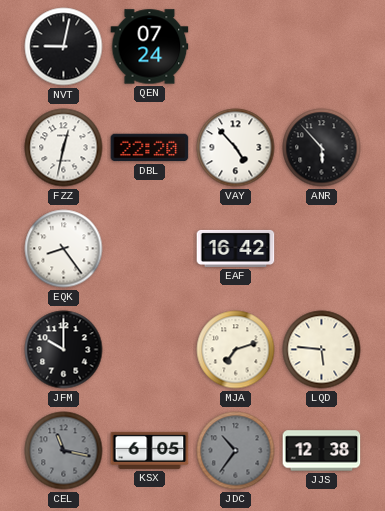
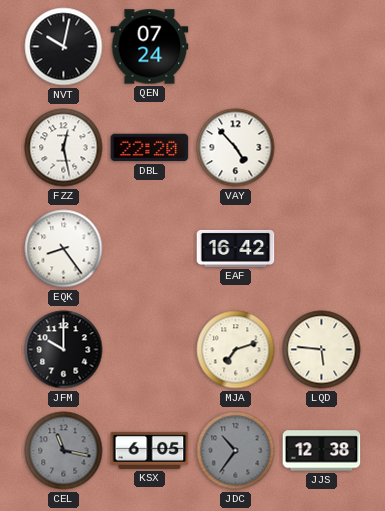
NVT: 9:02 -> 10:02
FZZ: 12:32 -> 12:28
ANR: 5:53 -> none
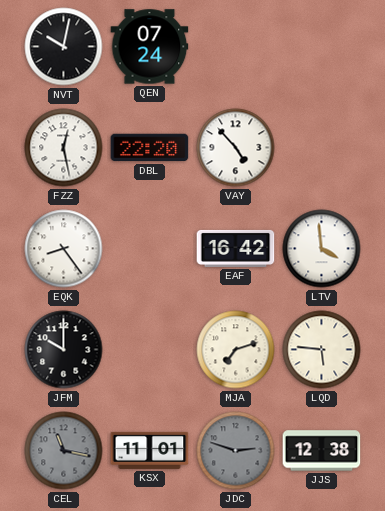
LTV: none -> 3:59
KSX: 6:05 -> 11:01
JDC: 10:36 -> 2:48
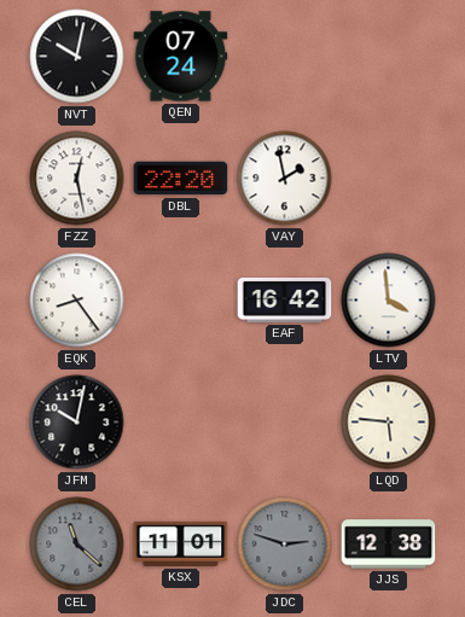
VAY: 4:53 -> 1:58
JFM: 10:00 -> 10:02
MJA: 7:12 -> none
CEL: 11:17 -> 11:22
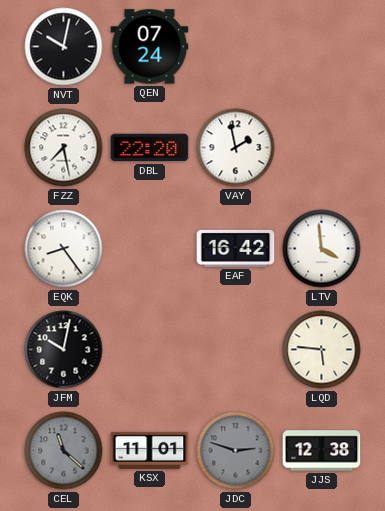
FZZ: 12:28 -> 7:28
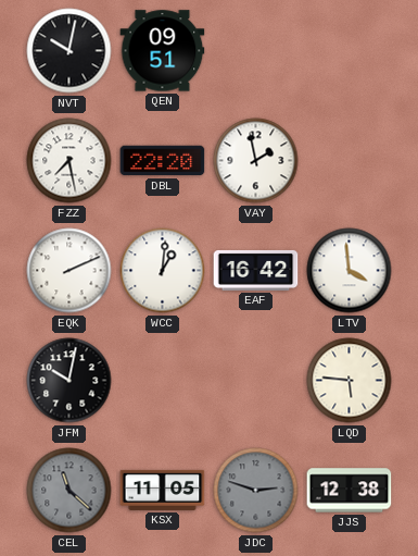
QEN: 07:24 -> 09:51
EQK: 8:24 -> 2:11
WCC: none -> 1:01
KSX: 11:01 -> 11:05
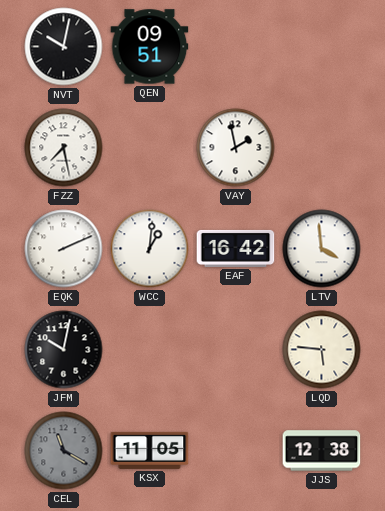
DBL: 22:20 -> none
CEL: 11:22 -> 11:20
JDC: 2:48 -> none
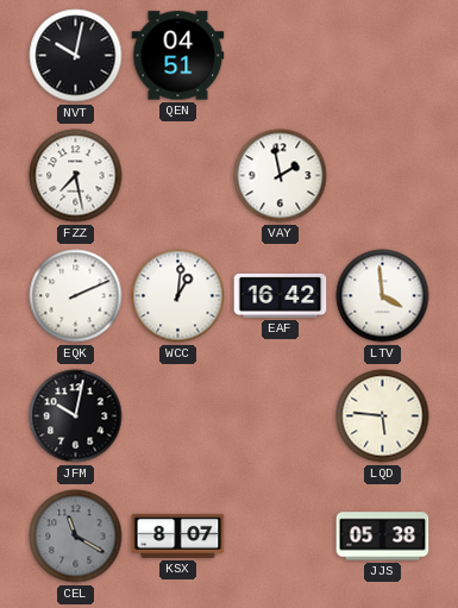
QEN: 09:51 -> 04:51
KSX: 11:05 -> 8:07
JJS: 12:38 -> 05:38
